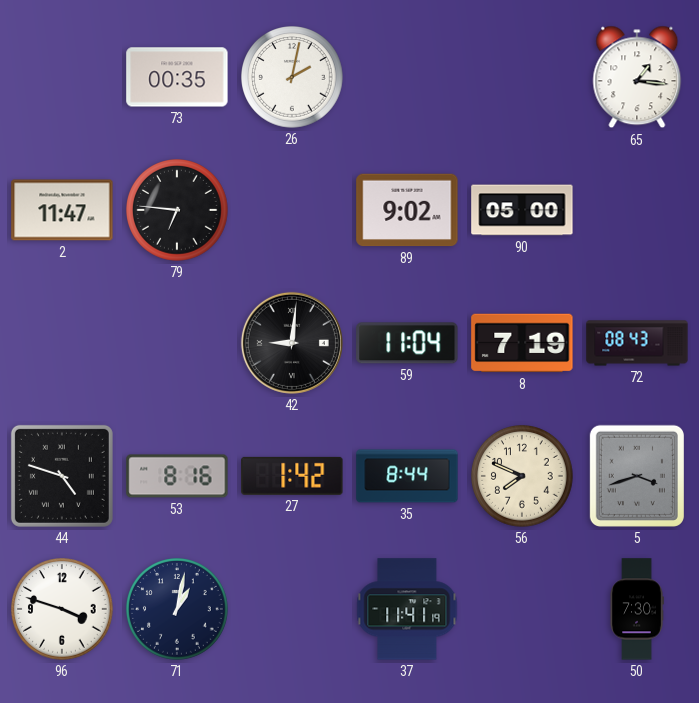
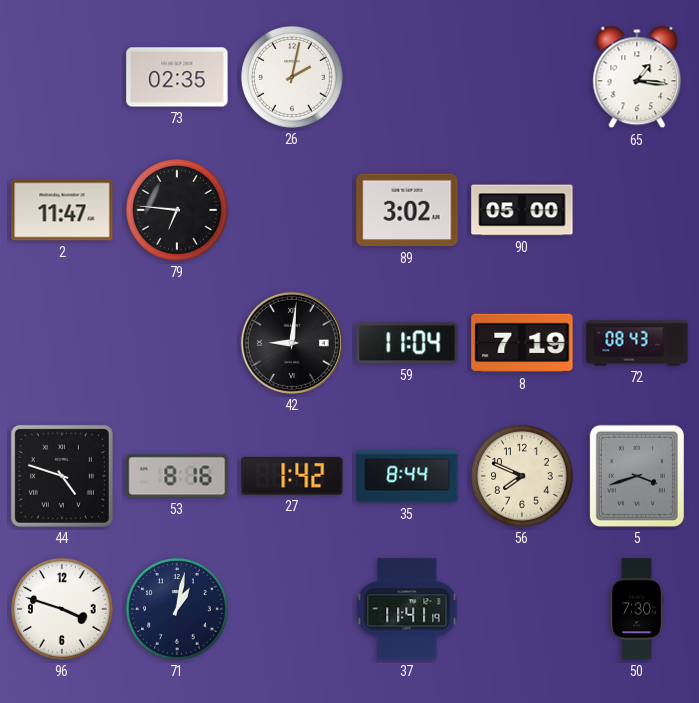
73: 00:35 -> 02:35
89: 9:02 -> 3:02
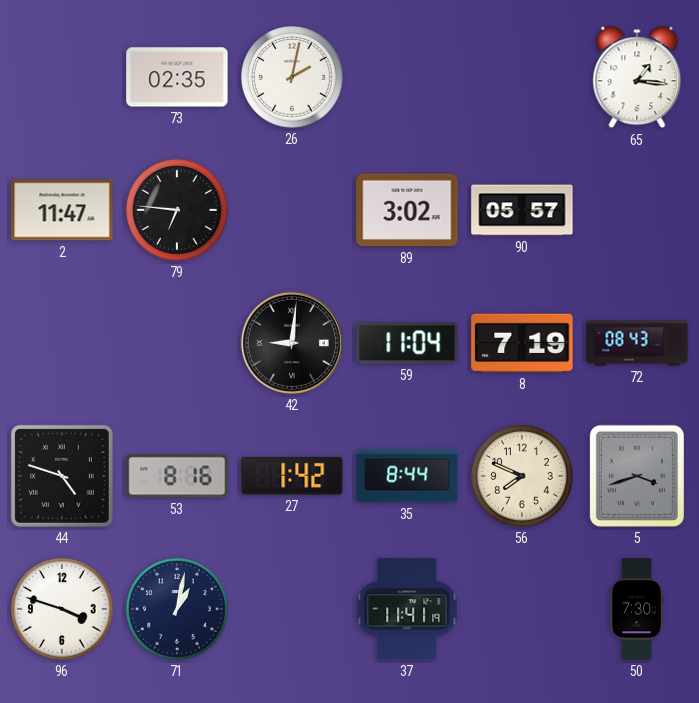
90: 05:00 -> 05:57
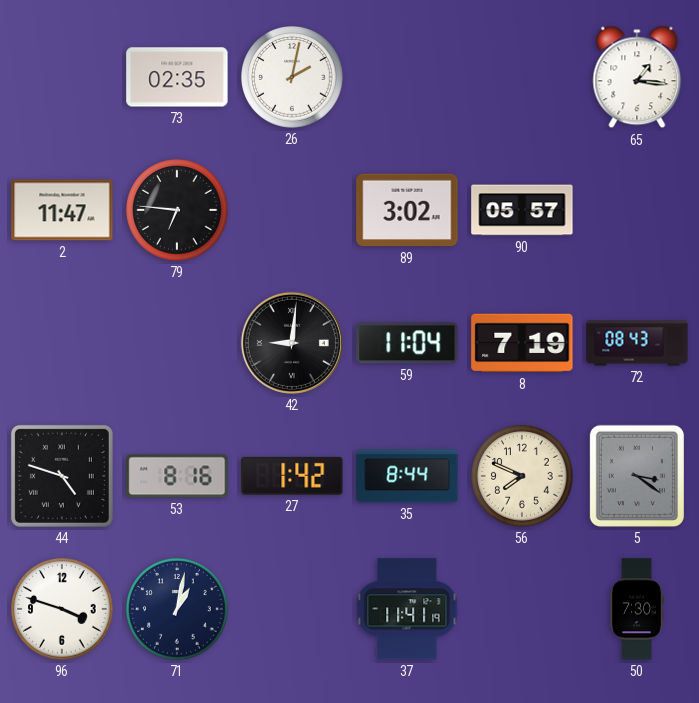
5: 3:42 -> 3:21
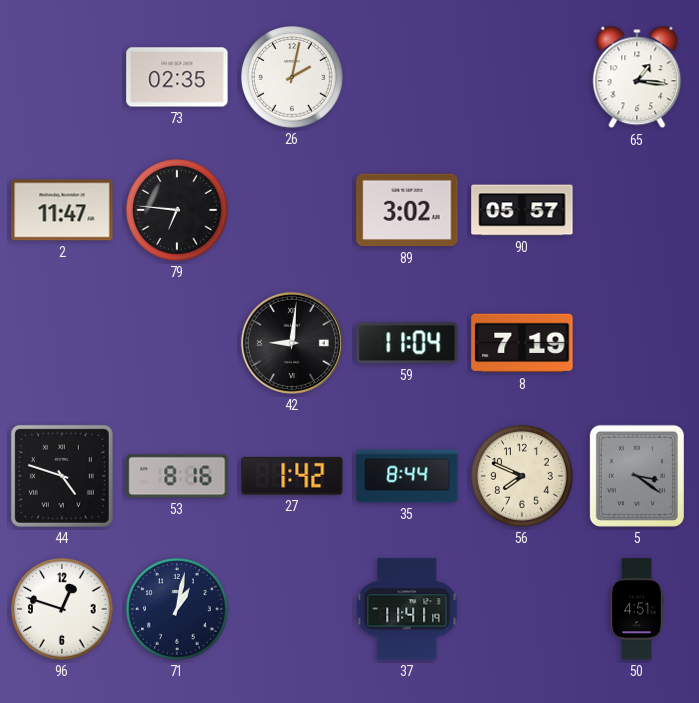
72: 08:43 -> none
96: 3:48 -> 12:48
50: 7:30 -> 4:51
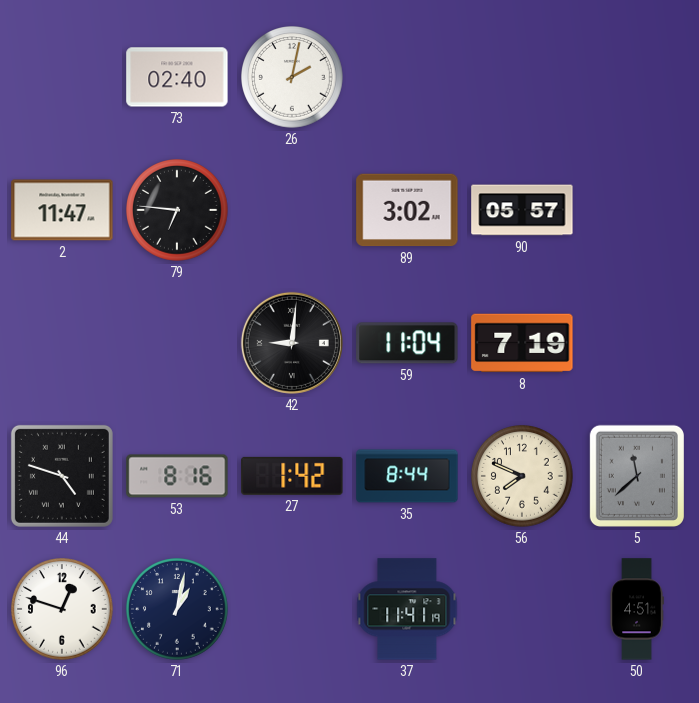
73: 02:35 -> 02:40
65: 1:16 -> none
5: 3:21 -> 11:38
